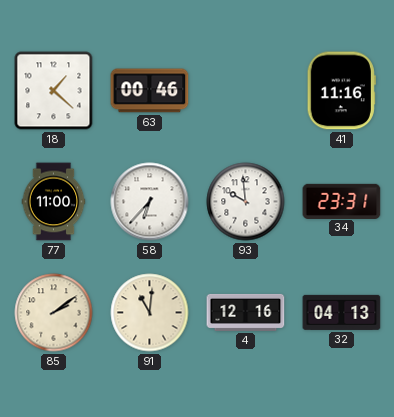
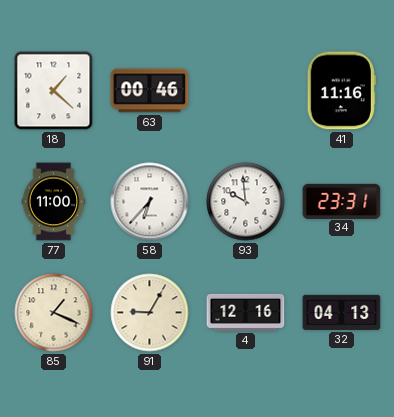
85: 2:09 -> 1:19
91: 11:01 -> 9:05
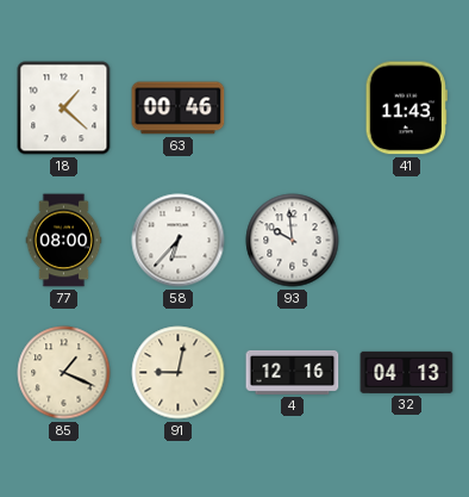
41: 11:16 -> 11:43
77: 11:00 -> 08:00
34: 23:31 -> none
91: 9:05 -> 9:02
